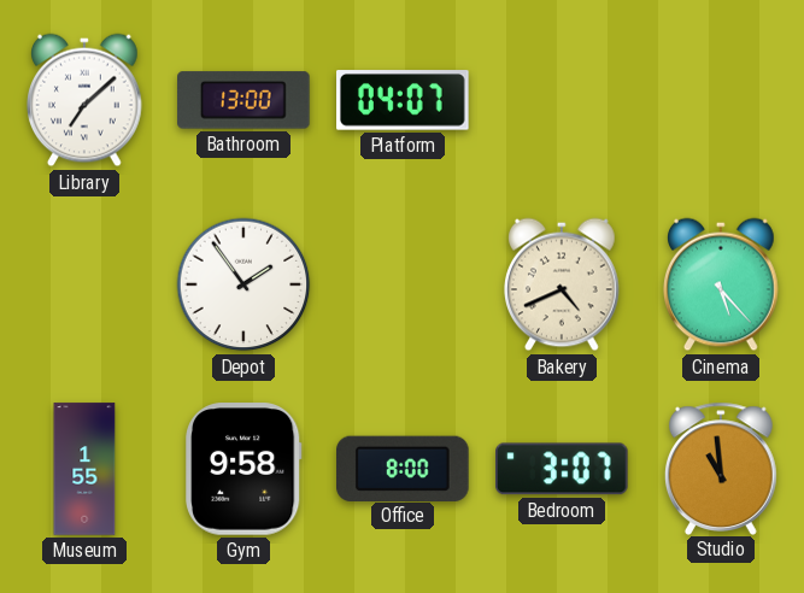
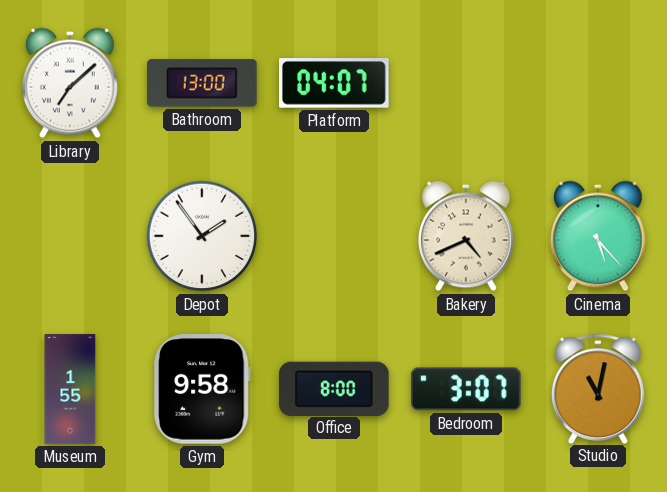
Studio: 10:59 -> 11:02
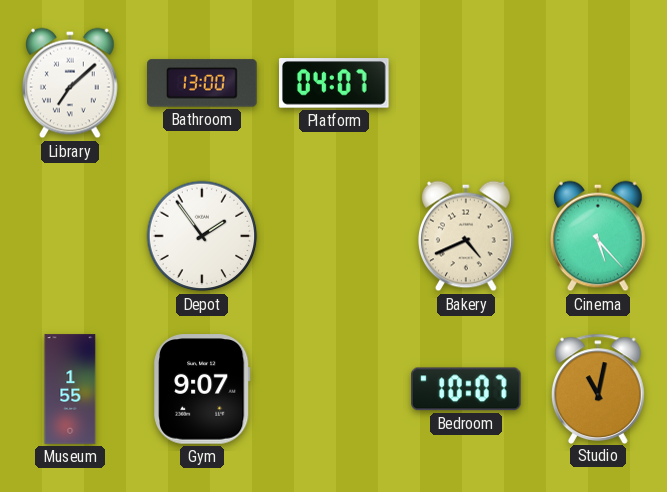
Gym: 9:58 -> 9:07
Office: 8:00 -> none
Bedroom: 3:07 -> 10:07
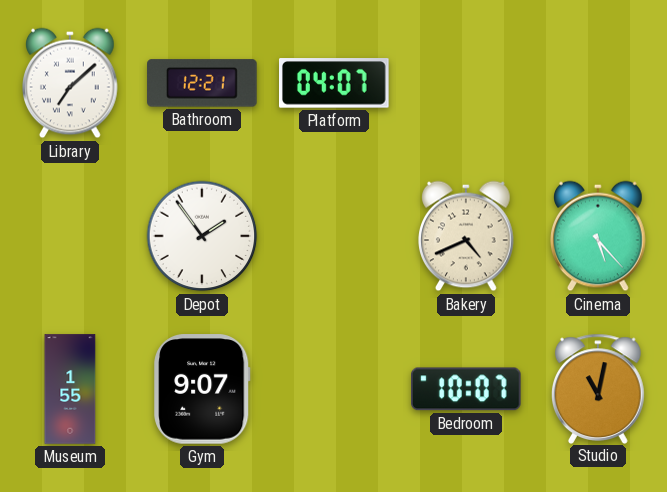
Bathroom: 13:00 -> 12:21
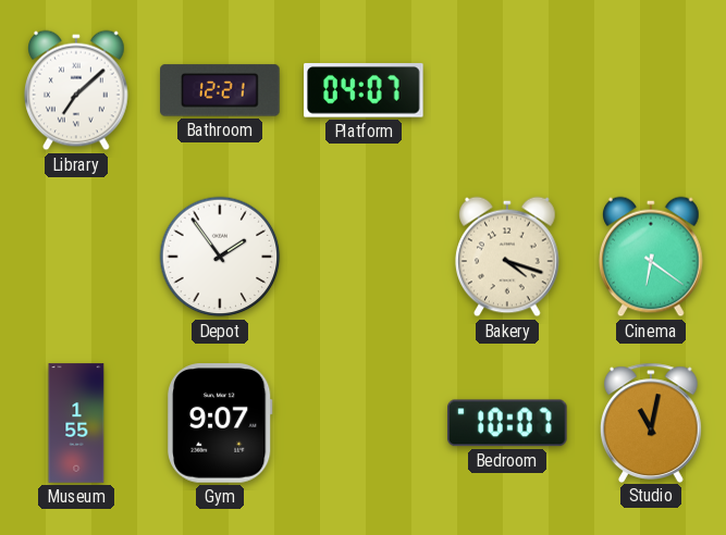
Bakery: 4:41 -> 4:18
Cinema: 5:23 -> 6:21
